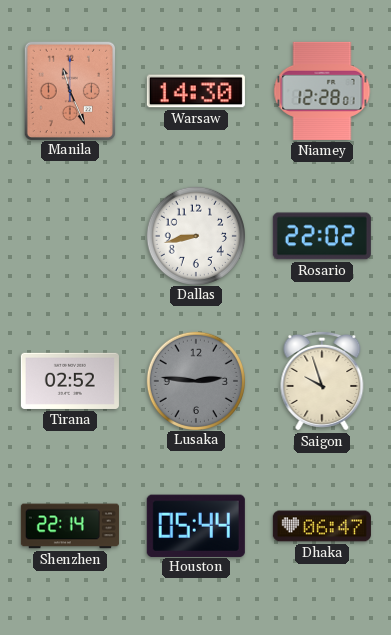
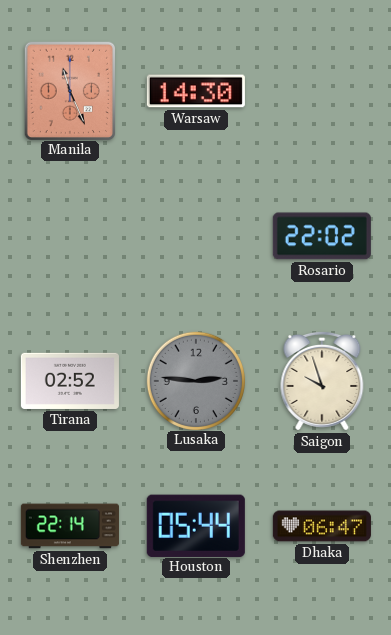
Niamey: 12:28 -> none
Dallas: 8:43 -> none
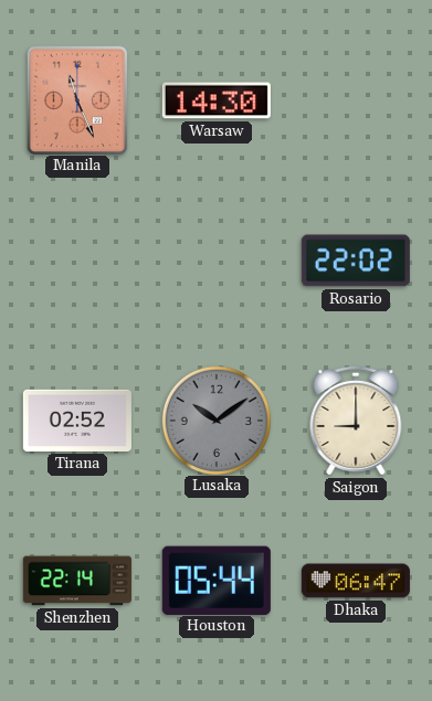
Lusaka: 2:46 -> 10:09
Saigon: 9:57 -> 9:00
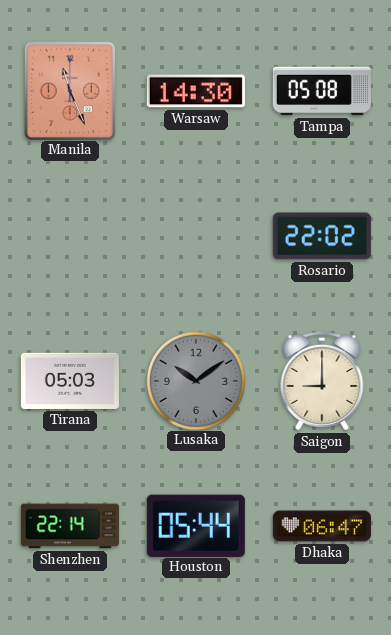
Tampa: none -> 05:08
Tirana: 02:52 -> 05:03
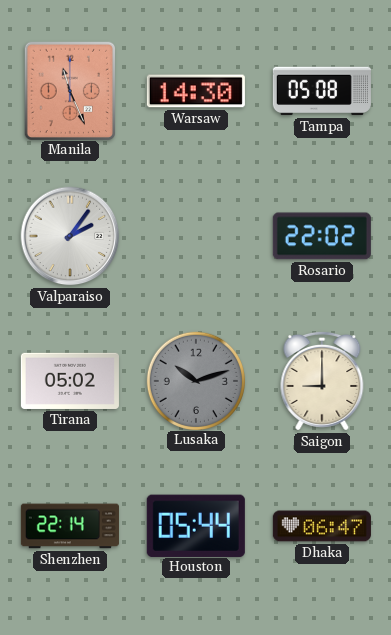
Valparaiso: none -> 2:06
Tirana: 05:03 -> 05:02
Lusaka: 10:09 -> 10:12
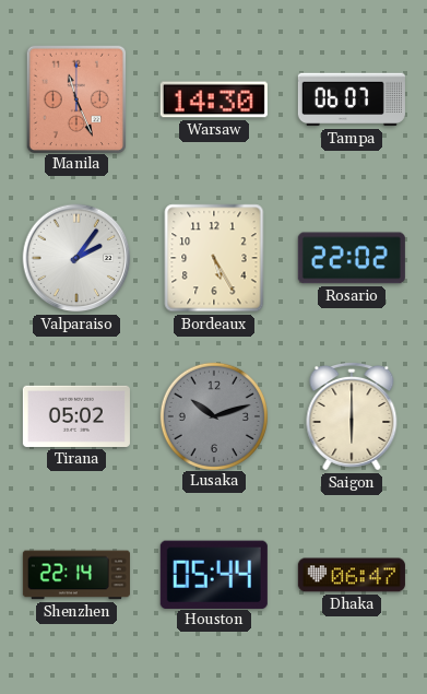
Tampa: 05:08 -> 06:07
Bordeaux: none -> 5:25
Saigon: 9:00 -> 6:00
